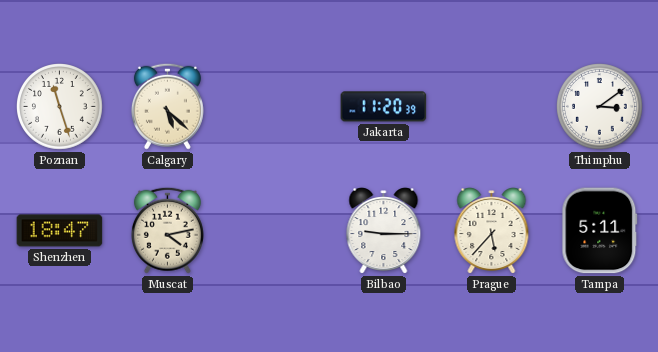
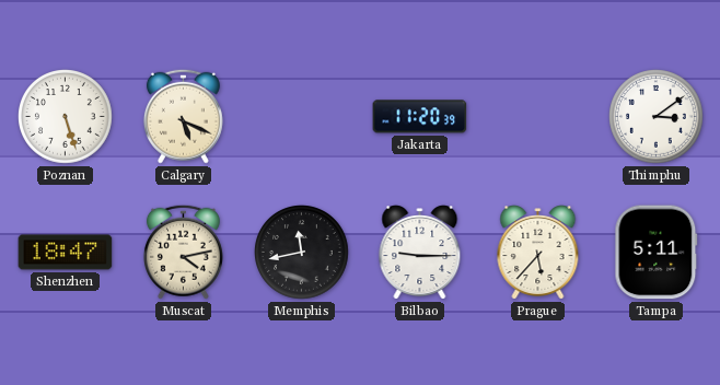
Poznan: 11:27 -> 5:27
Calgary: 5:22 -> 5:19
Memphis: none -> 11:43
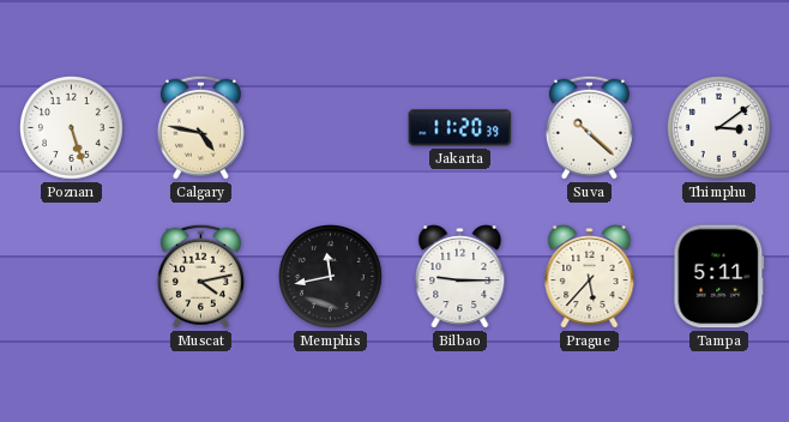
Calgary: 5:19 -> 4:47
Suva: none -> 10:22
Shenzhen: 18:47 -> none
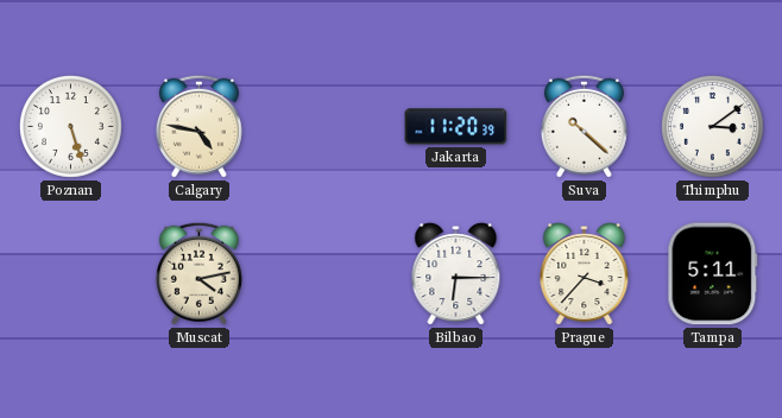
Memphis: 11:43 -> none
Bilbao: 9:15 -> 6:15
Prague: 5:37 -> 3:37
